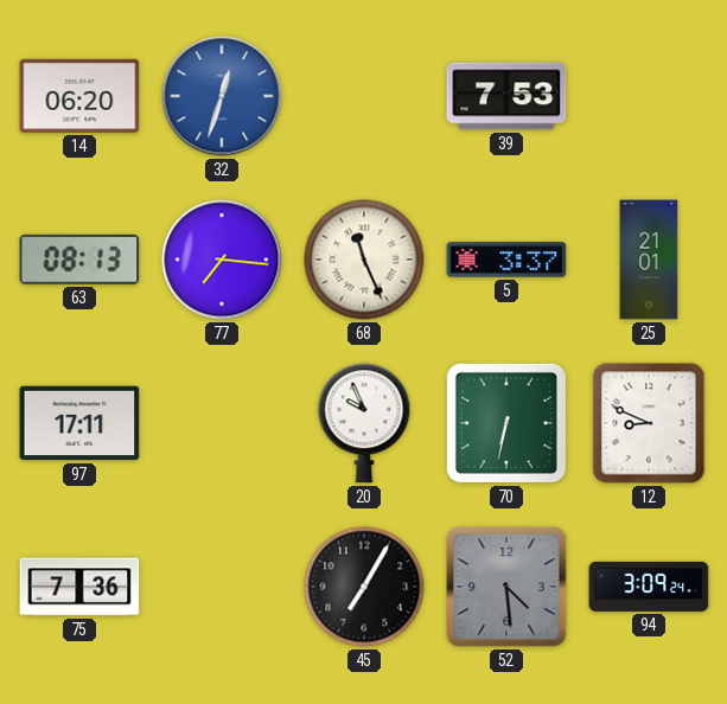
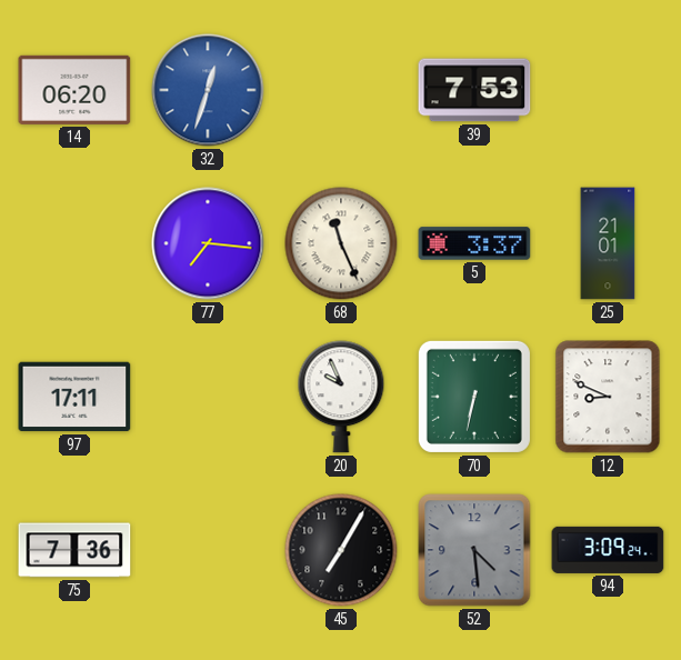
63: 08:13 -> none
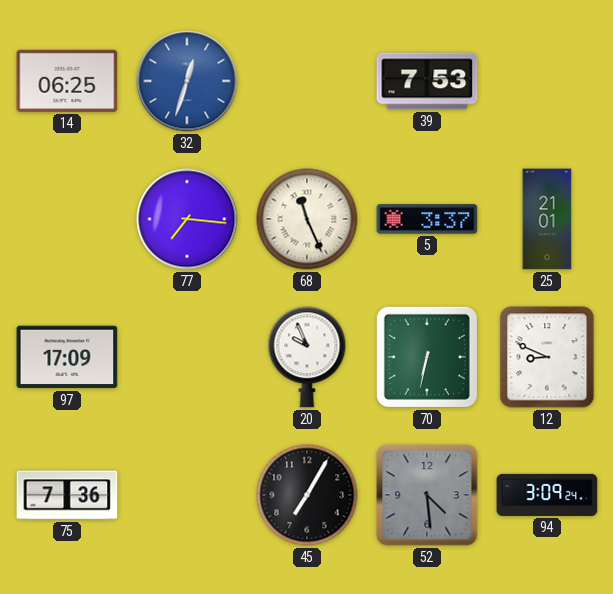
14: 06:20 -> 06:25
97: 17:11 -> 17:09
